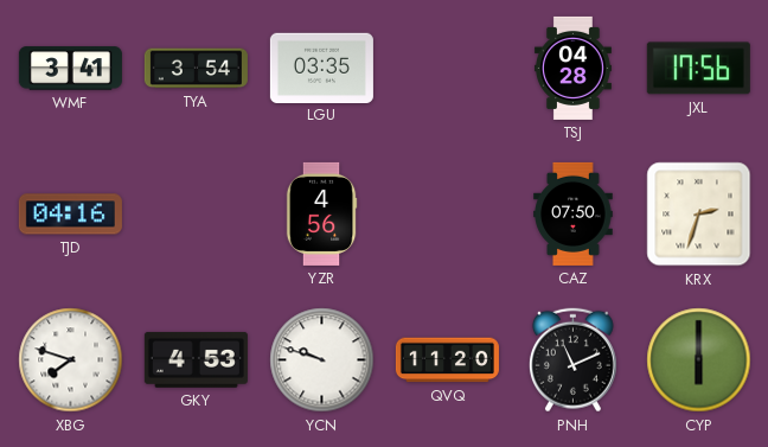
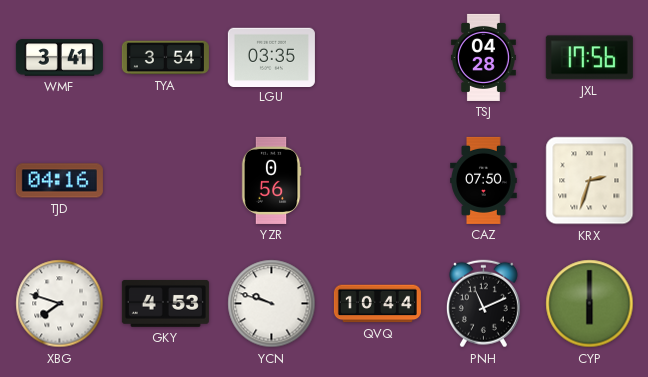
YZR: 4:56 -> 0:56
QVQ: 11:20 -> 10:44
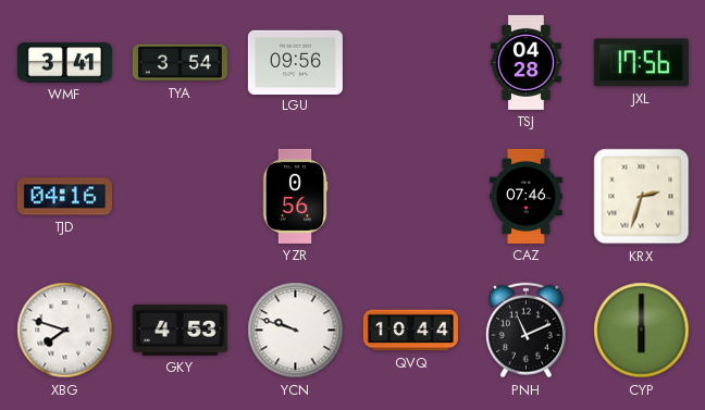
LGU: 03:35 -> 09:56
CAZ: 07:50 -> 07:46
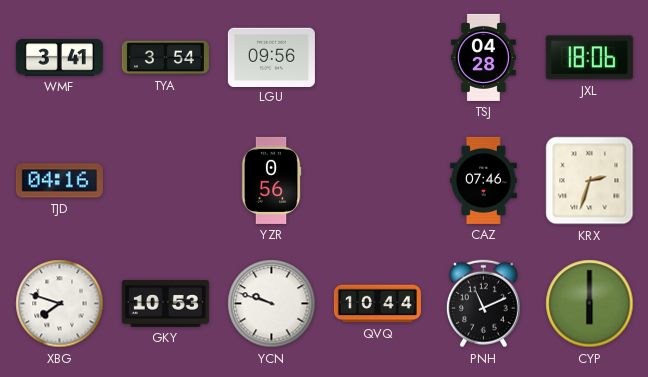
JXL: 17:56 -> 18:06
GKY: 4:53 -> 10:53
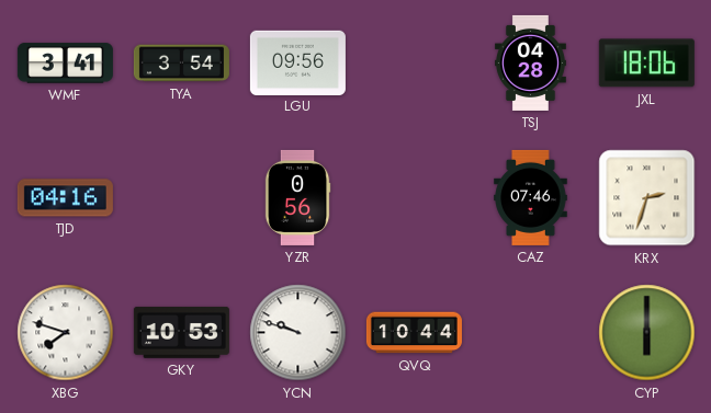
PNH: 11:11 -> none
